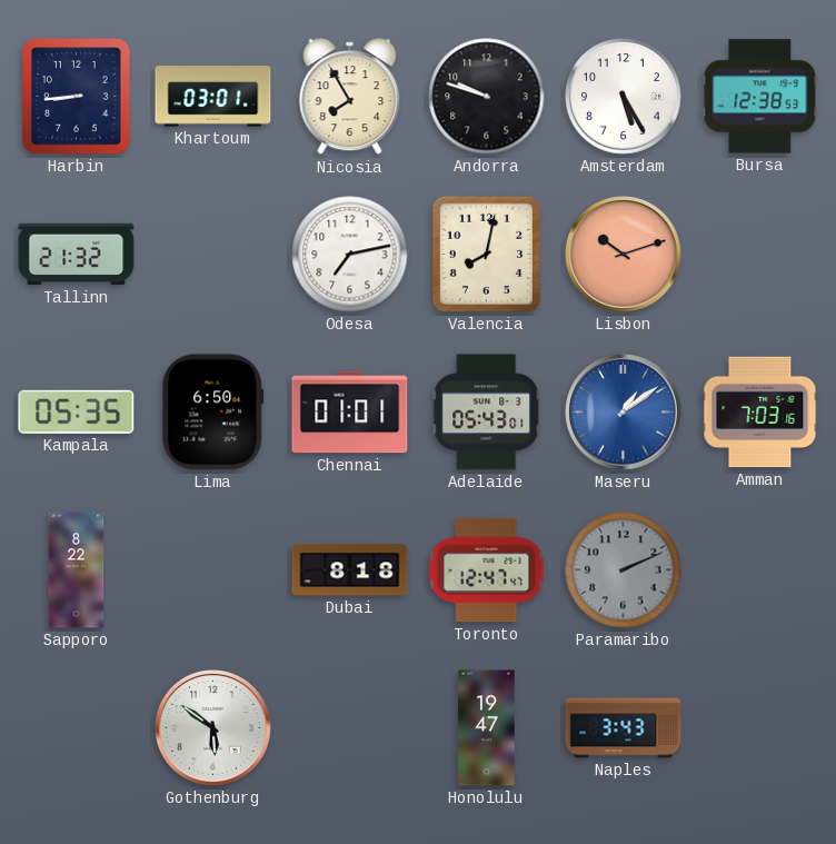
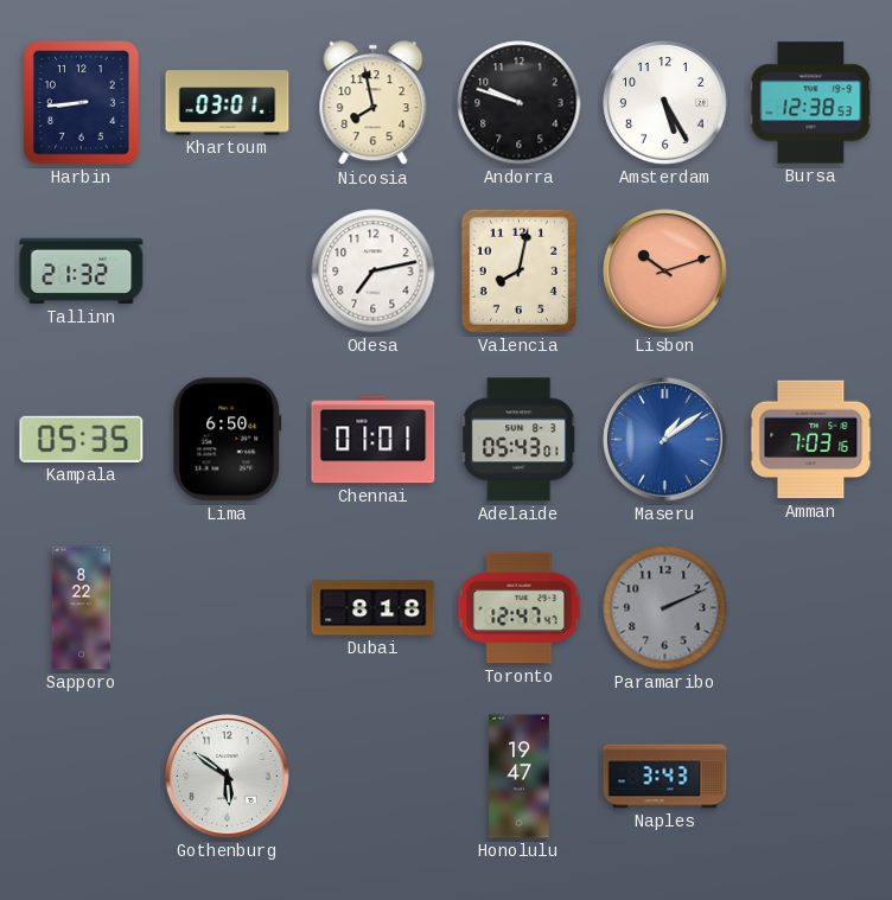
Nicosia: 7:55 -> 7:58
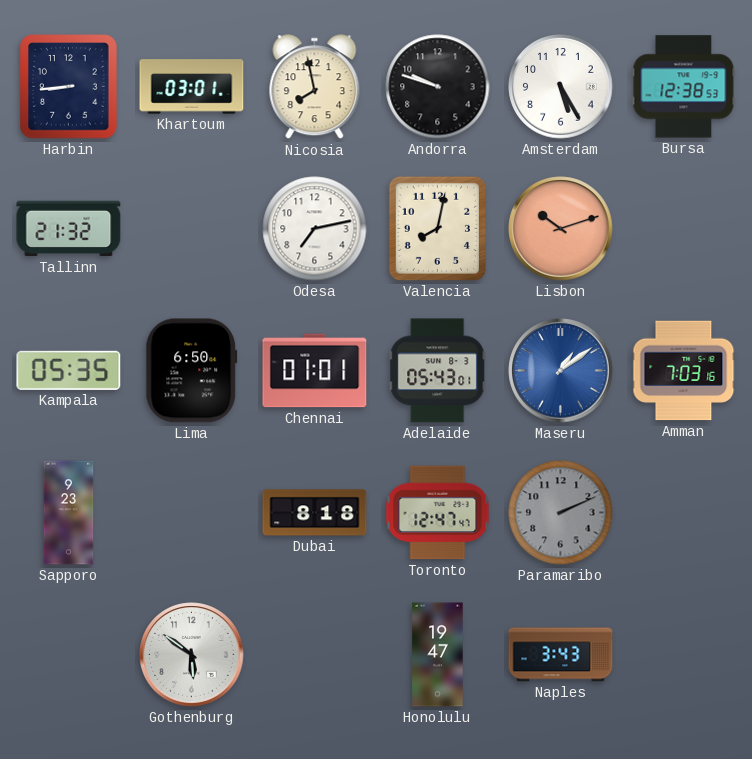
Sapporo: 8:22 -> 9:23
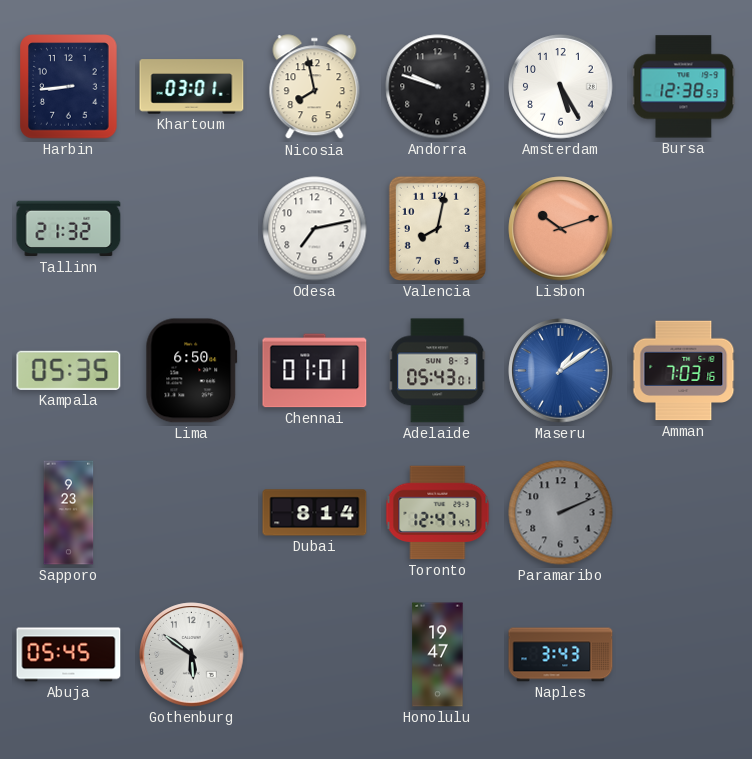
Dubai: 8:18 -> 8:14
Abuja: none -> 05:45
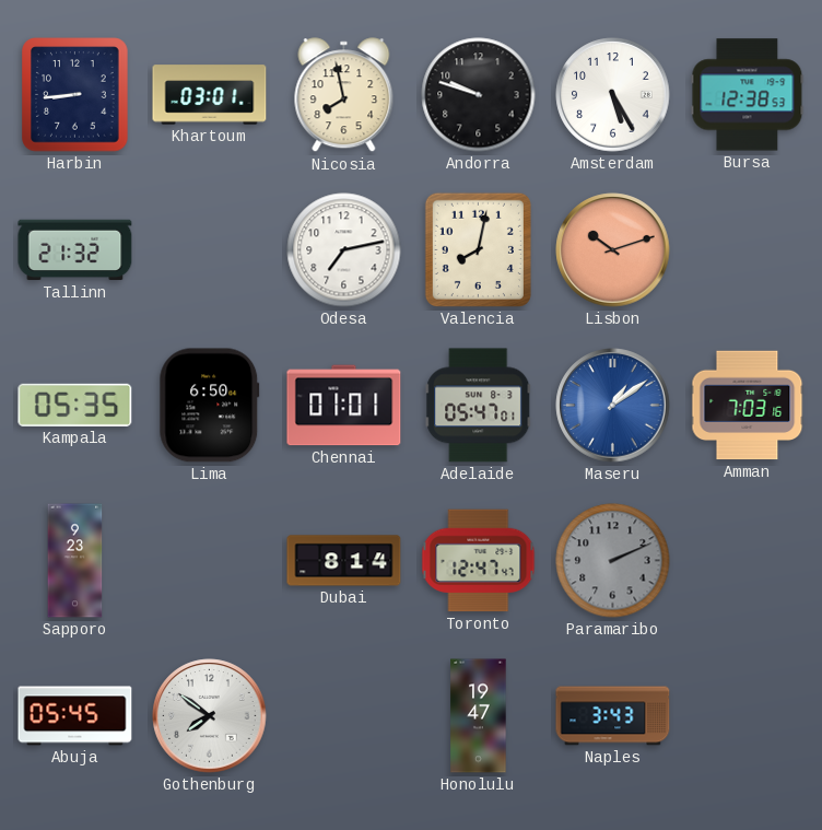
Adelaide: 05:43 -> 05:47
Gothenburg: 5:51 -> 7:51
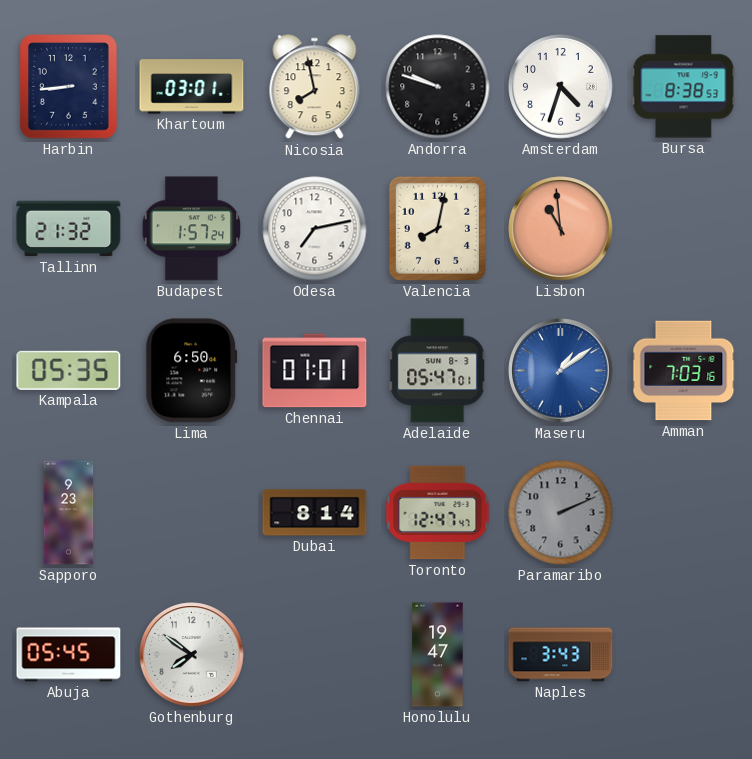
Amsterdam: 5:25 -> 4:33
Bursa: 12:38 -> 8:38
Budapest: none -> 1:57
Lisbon: 10:12 -> 10:59
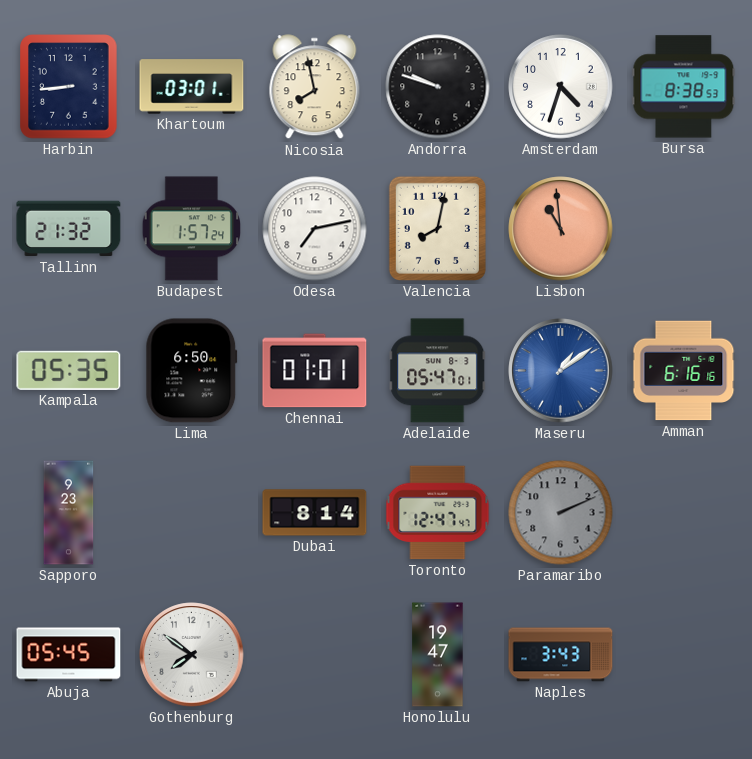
Amman: 7:03 -> 6:16
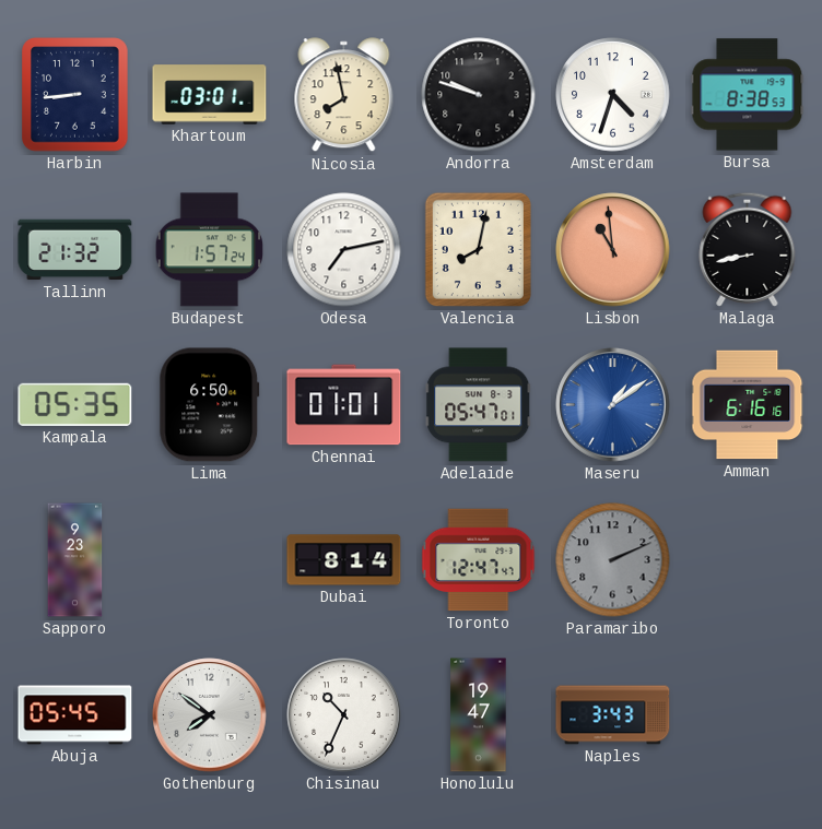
Malaga: none -> 8:43
Chisinau: none -> 10:34
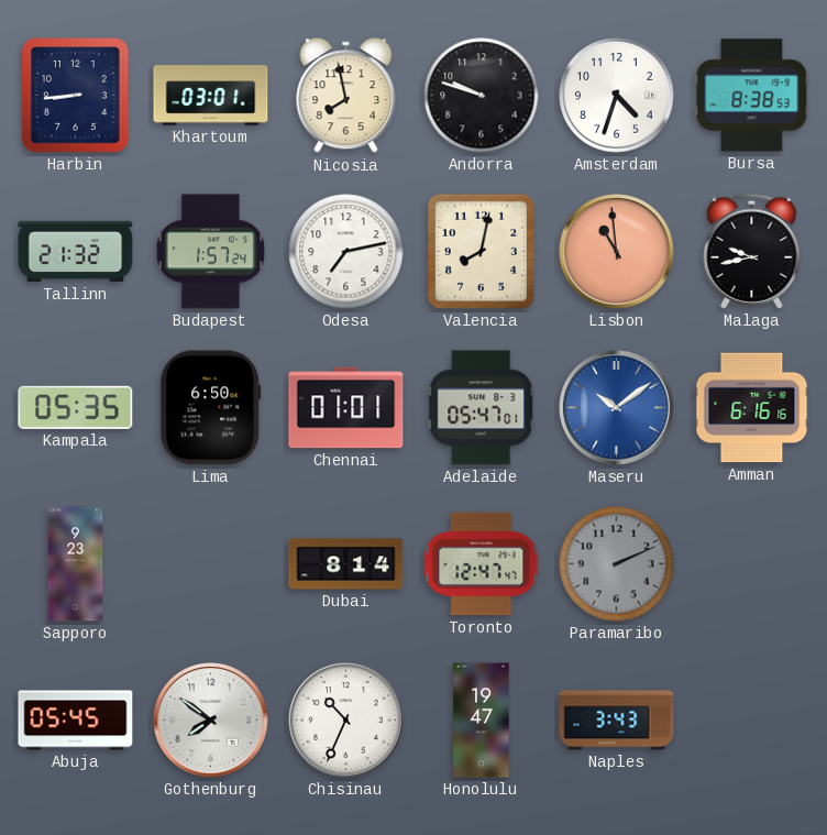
Malaga: 8:43 -> 9:43
Maseru: 1:09 -> 10:09
